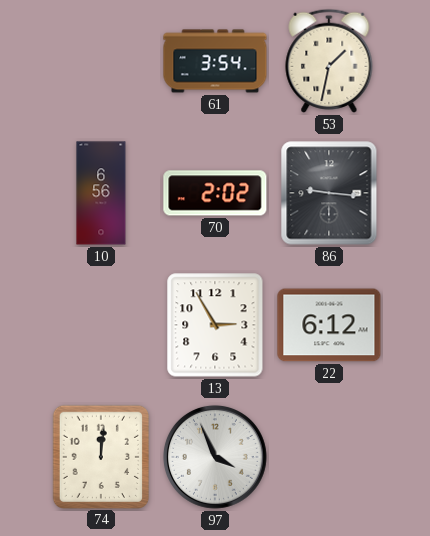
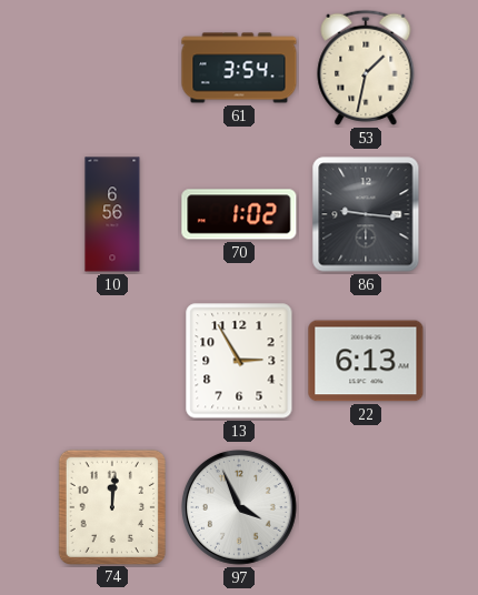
70: 2:02 -> 1:02
22: 6:12 -> 6:13
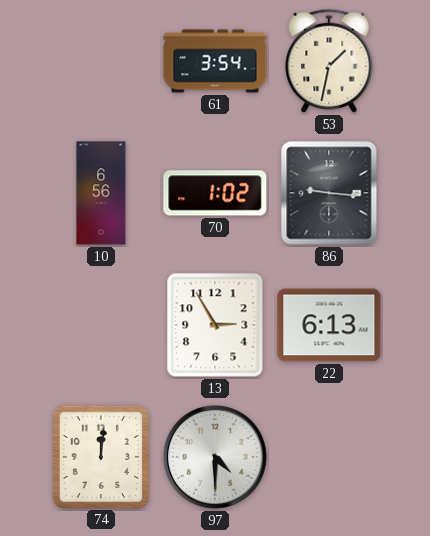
97: 3:56 -> 4:30
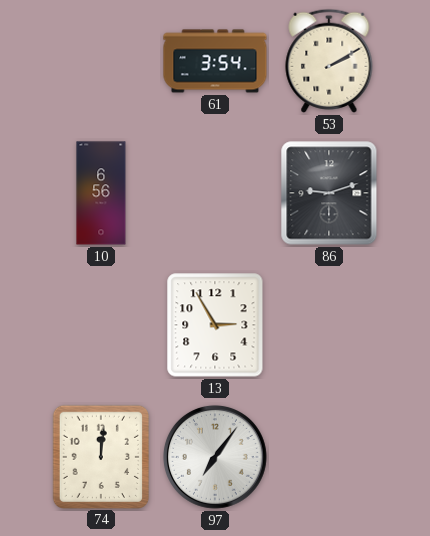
53: 1:32 -> 2:10
70: 1:02 -> none
86: 9:16 -> 9:12
22: 6:13 -> none
97: 4:30 -> 7:06
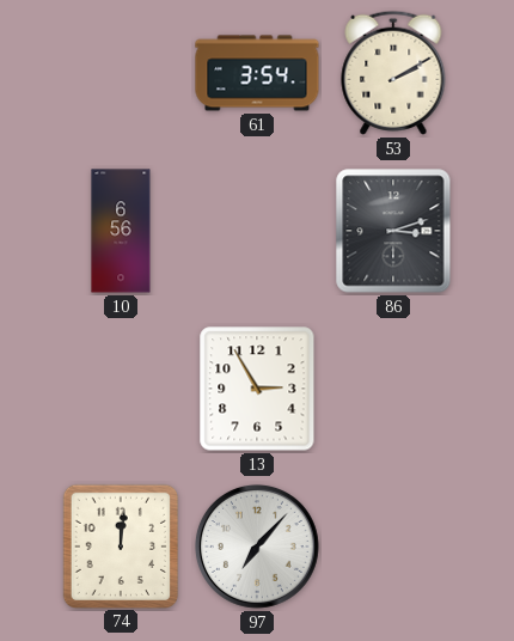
86: 9:12 -> 3:12
97: 7:06 -> 7:07
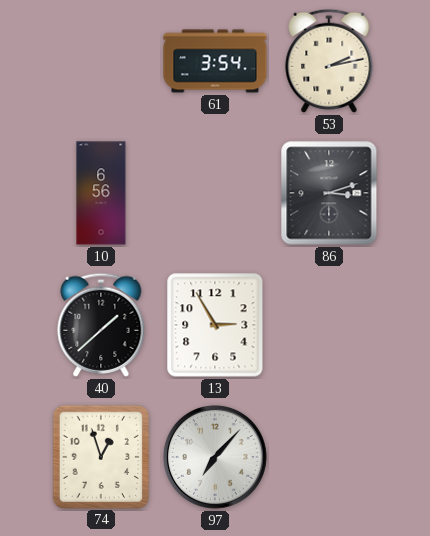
53: 2:10 -> 2:13
40: none -> 1:38
74: 12:01 -> 12:57
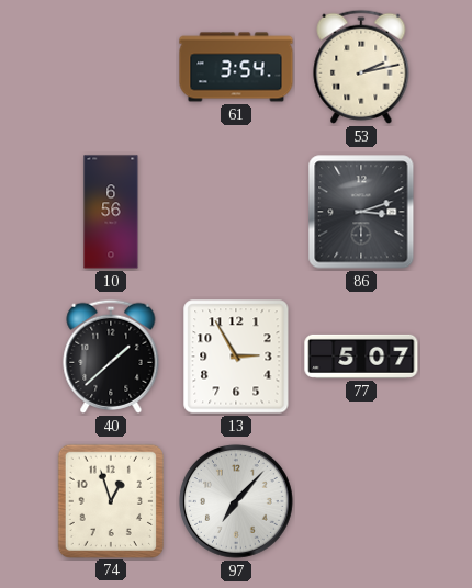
77: none -> 5:07
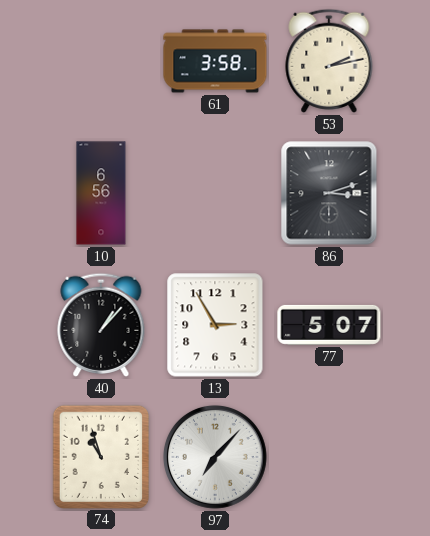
61: 3:54 -> 3:58
40: 1:38 -> 1:07
74: 12:57 -> 10:57
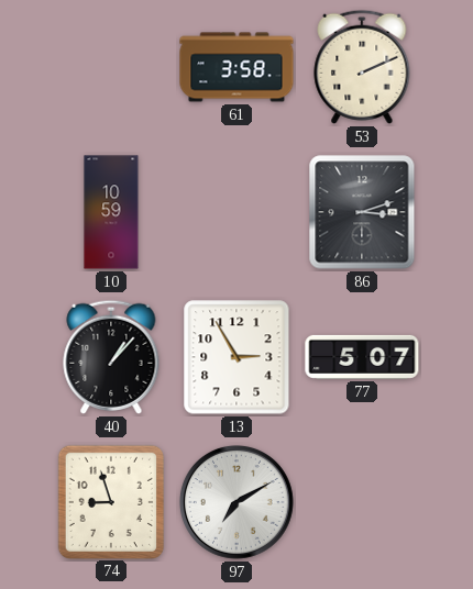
53: 2:13 -> 2:11
10: 6:56 -> 10:59
74: 10:57 -> 8:57
97: 7:07 -> 7:10
